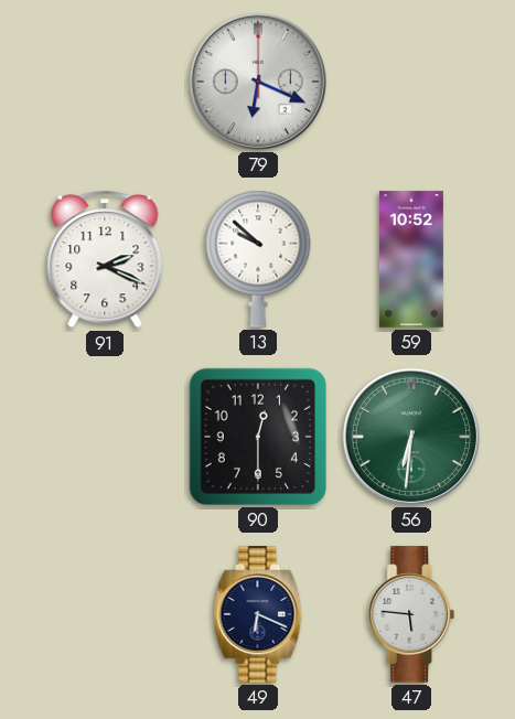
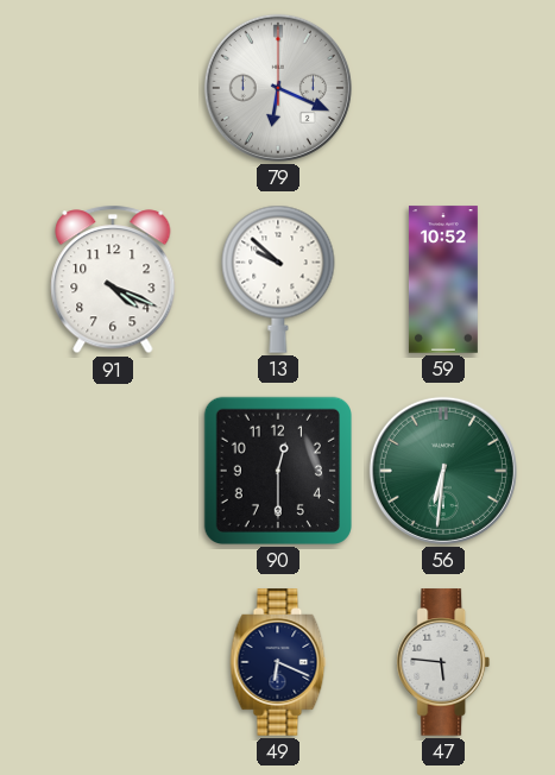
91: 2:19 -> 4:19
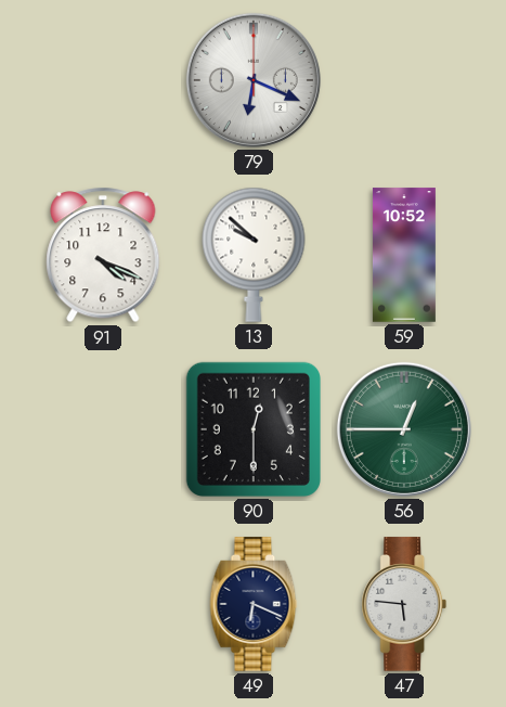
56: 6:31 -> 12:45
